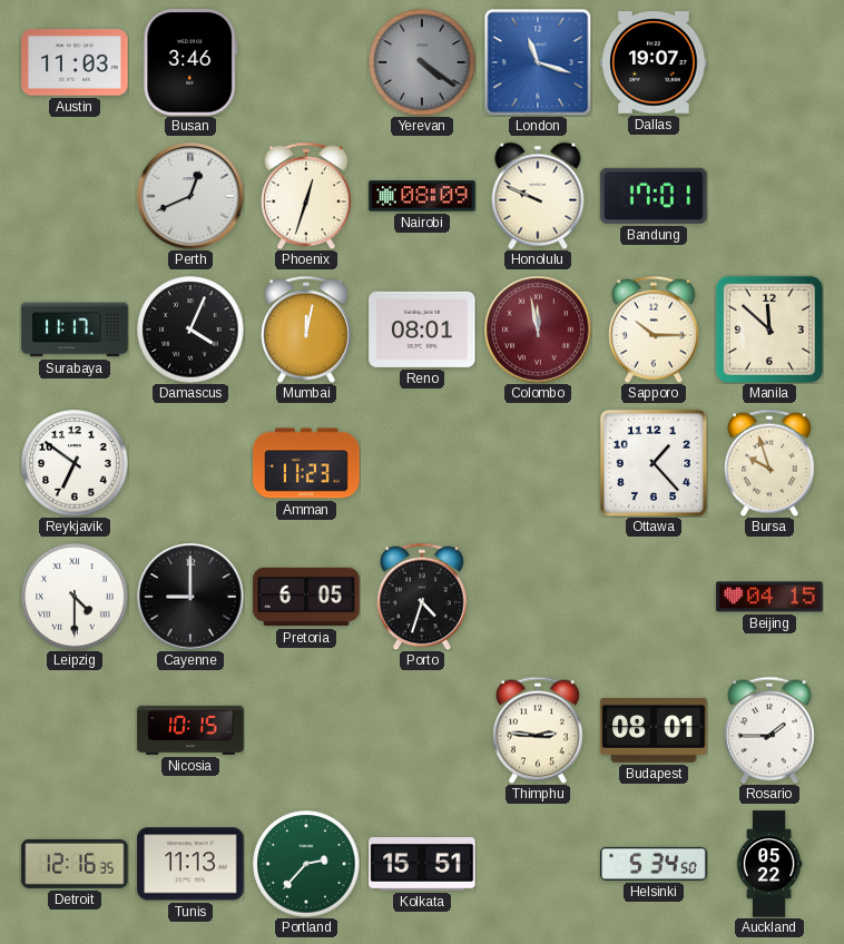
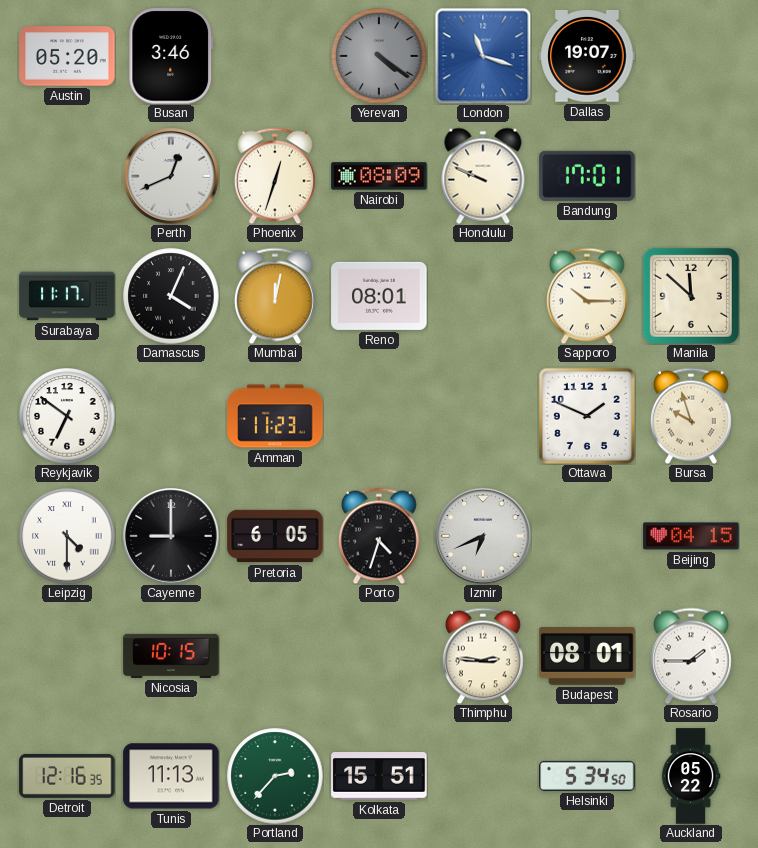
Austin: 11:03 -> 05:20
Colombo: 11:58 -> none
Ottawa: 1:23 -> 1:49
Izmir: none -> 6:41
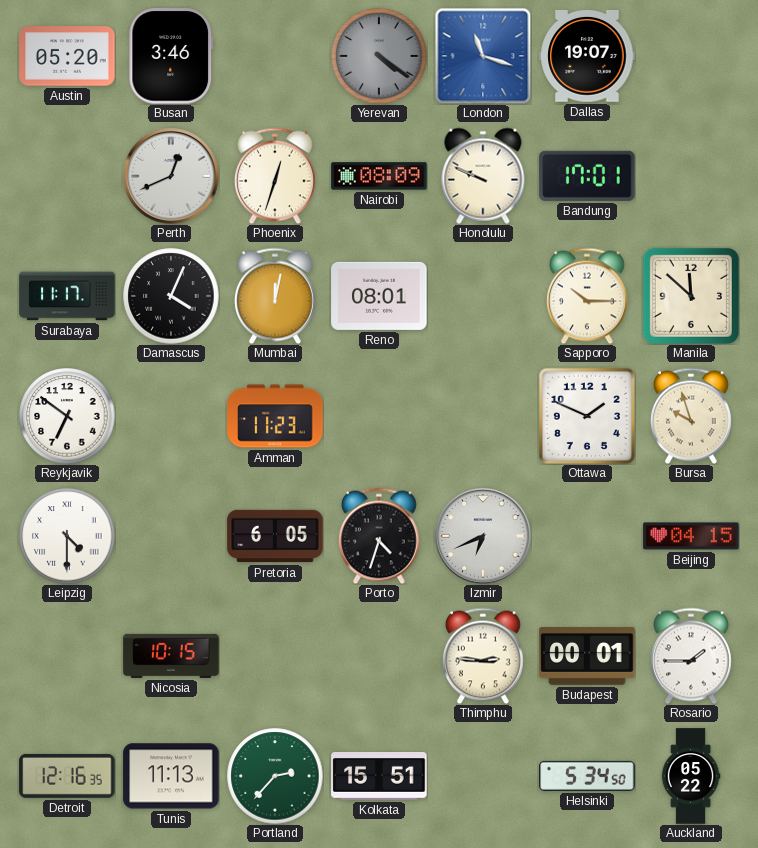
Cayenne: 9:00 -> none
Budapest: 08:01 -> 00:01
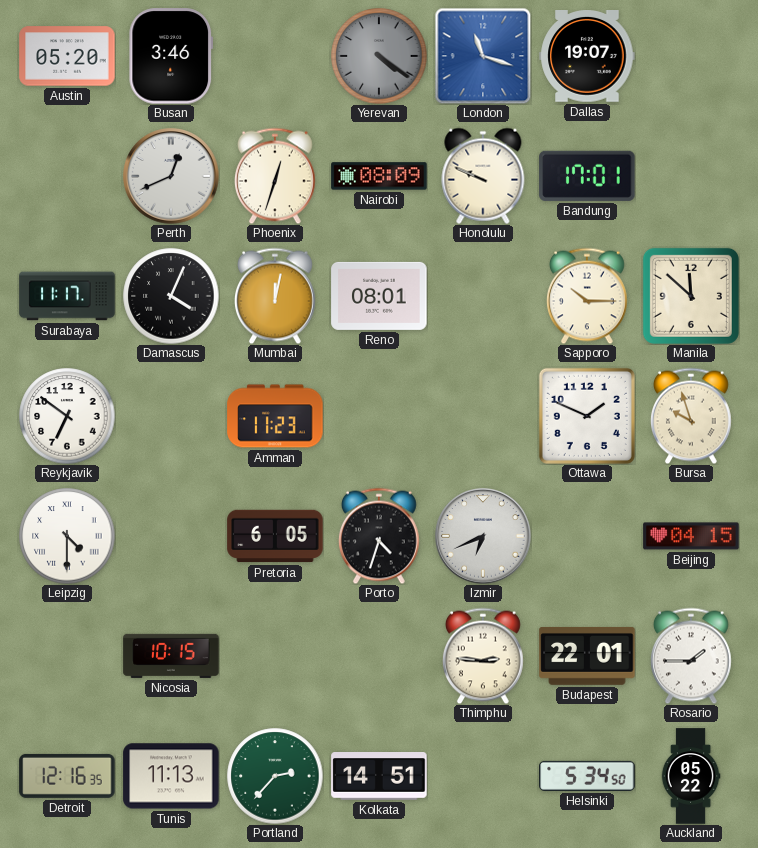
Budapest: 00:01 -> 22:01
Kolkata: 15:51 -> 14:51
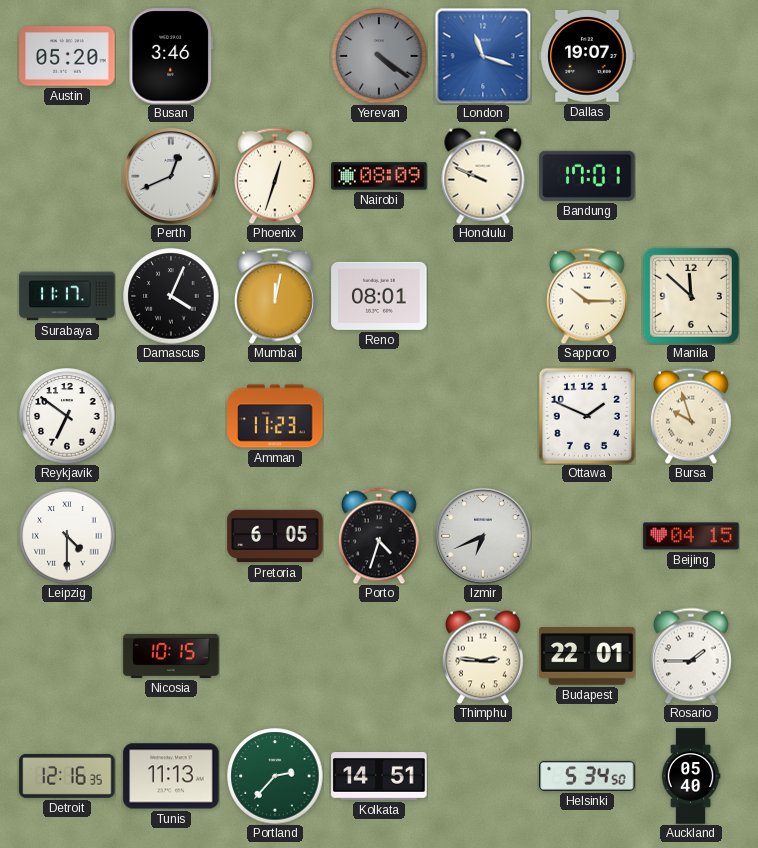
Auckland: 05:22 -> 05:40
